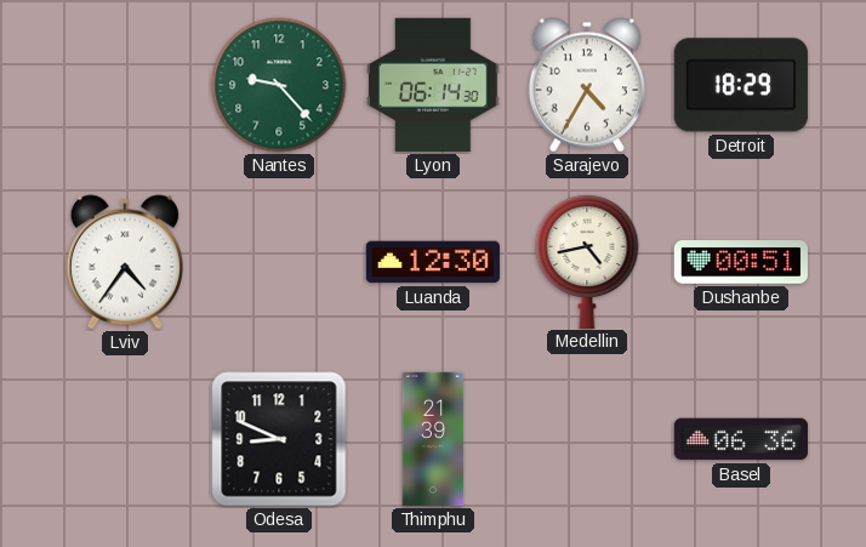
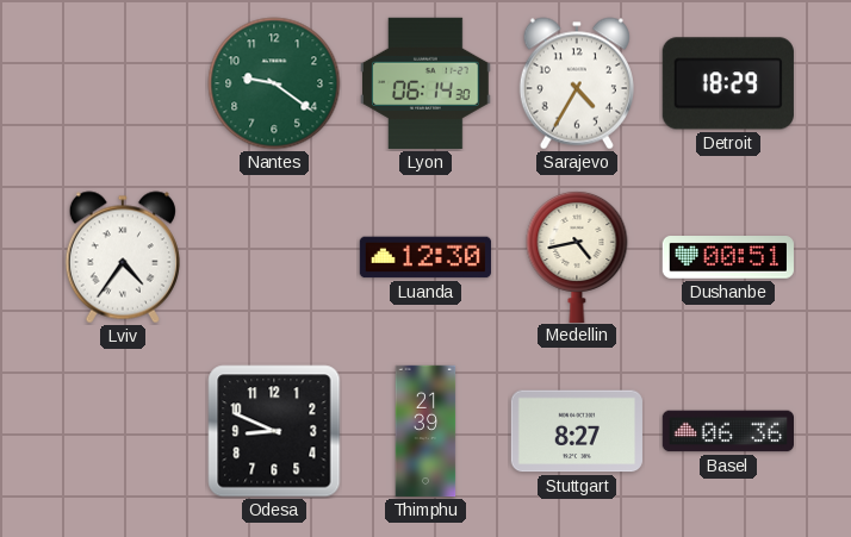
Nantes: 9:23 -> 9:21
Stuttgart: none -> 8:27
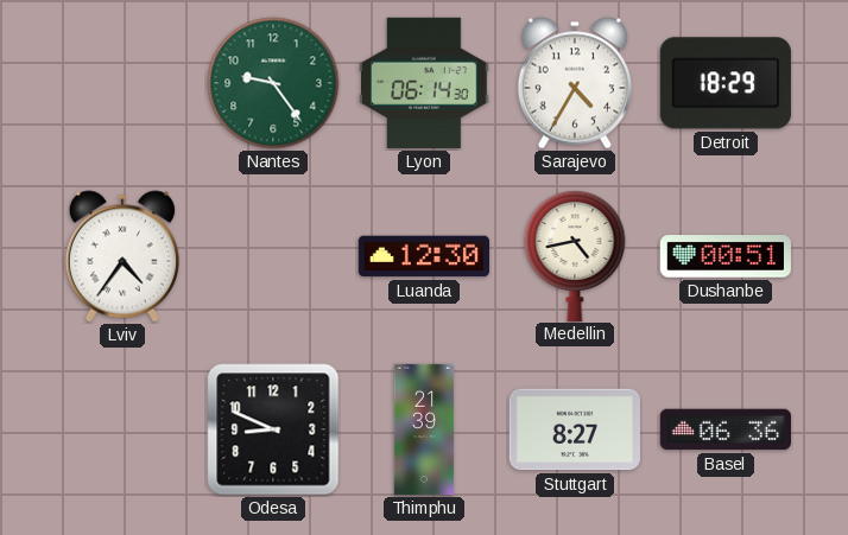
Nantes: 9:21 -> 9:24
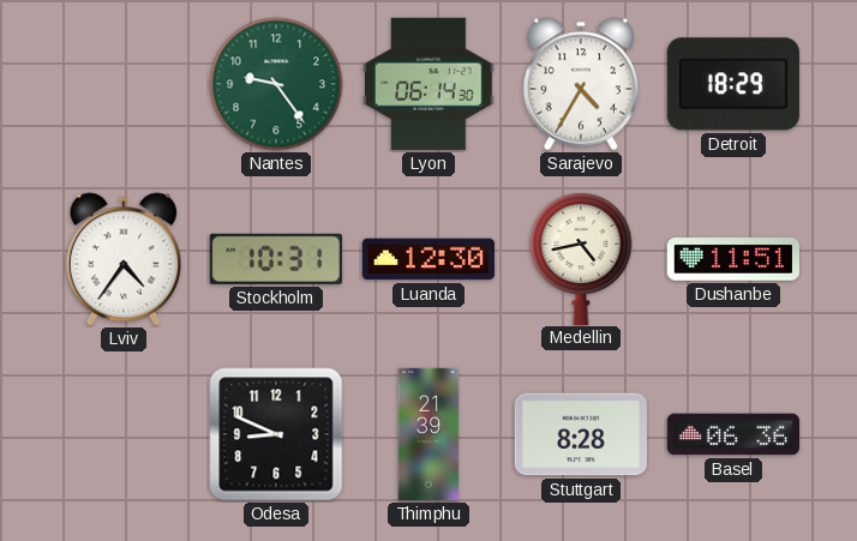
Stockholm: none -> 10:31
Dushanbe: 00:51 -> 11:51
Stuttgart: 8:27 -> 8:28
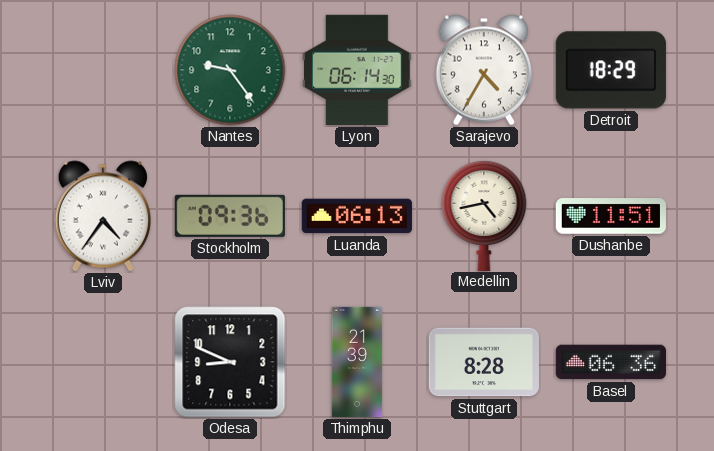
Stockholm: 10:31 -> 09:36
Luanda: 12:30 -> 06:13
